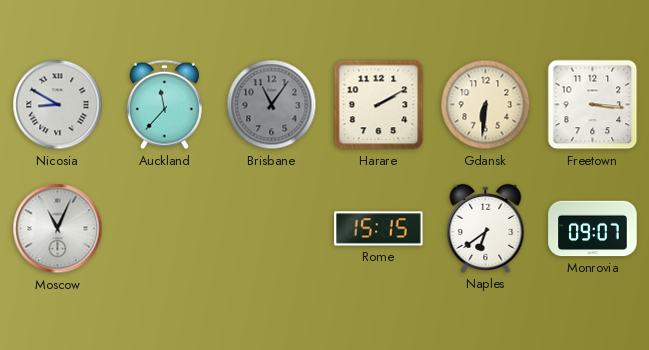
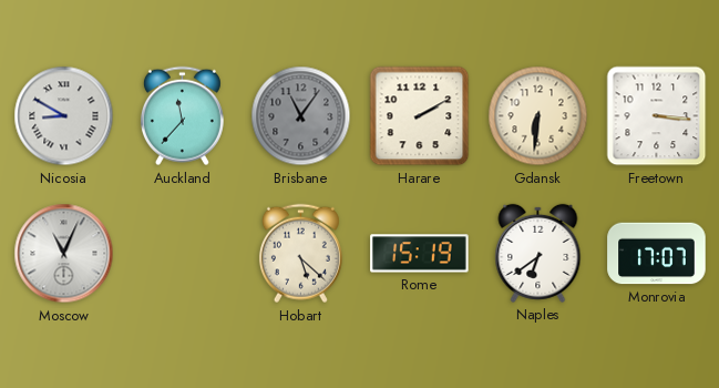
Hobart: none -> 5:22
Rome: 15:15 -> 15:19
Monrovia: 09:07 -> 17:07
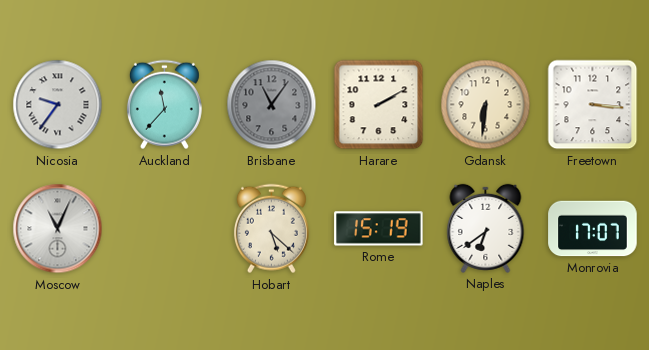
Nicosia: 8:50 -> 9:36
